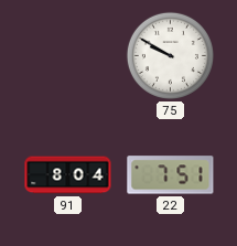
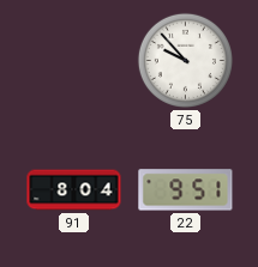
75: 9:50 -> 9:53
22: 7:51 -> 9:51
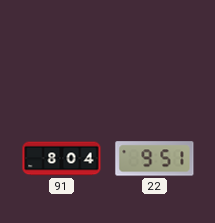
75: 9:53 -> none
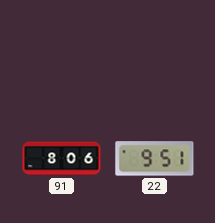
91: 8:04 -> 8:06
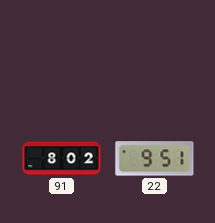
91: 8:06 -> 8:02
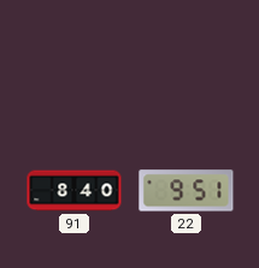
91: 8:02 -> 8:40
